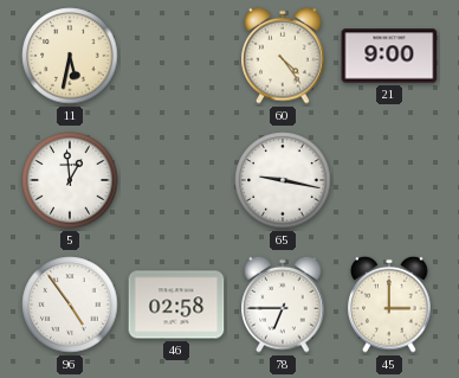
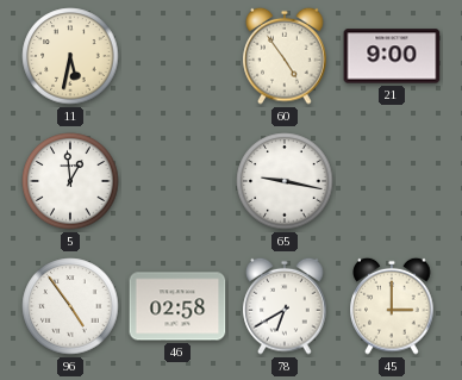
60: 4:24 -> 4:54
78: 6:45 -> 6:40
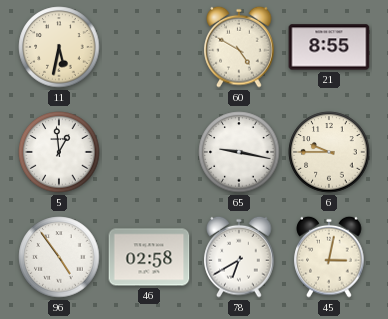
60: 4:54 -> 4:50
21: 9:00 -> 8:55
6: none -> 9:45
45: 3:00 -> 3:02
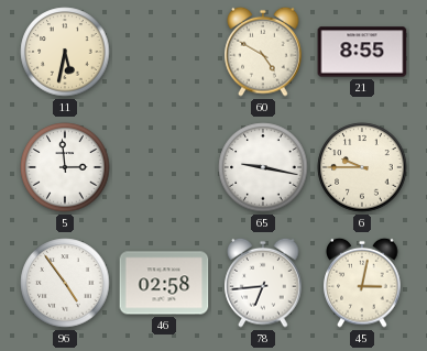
5: 12:59 -> 2:59
78: 6:40 -> 6:44
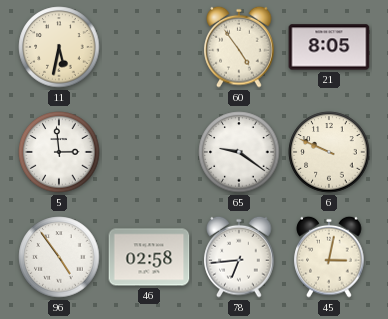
60: 4:50 -> 4:54
21: 8:55 -> 8:05
65: 9:17 -> 9:21
6: 9:45 -> 9:49
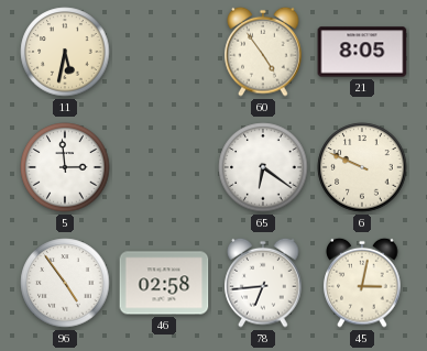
65: 9:21 -> 6:21
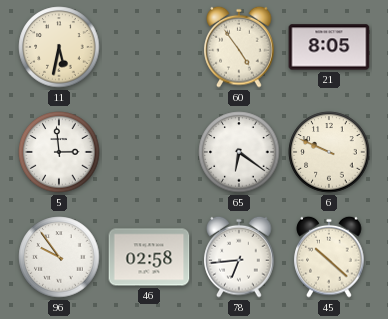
96: 4:54 -> 9:54
45: 3:02 -> 10:22
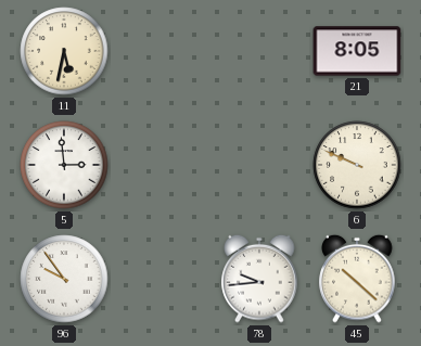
60: 4:54 -> none
65: 6:21 -> none
46: 02:58 -> none
78: 6:44 -> 9:44
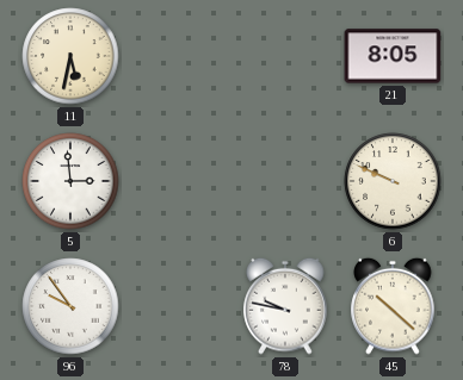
78: 9:44 -> 9:47
